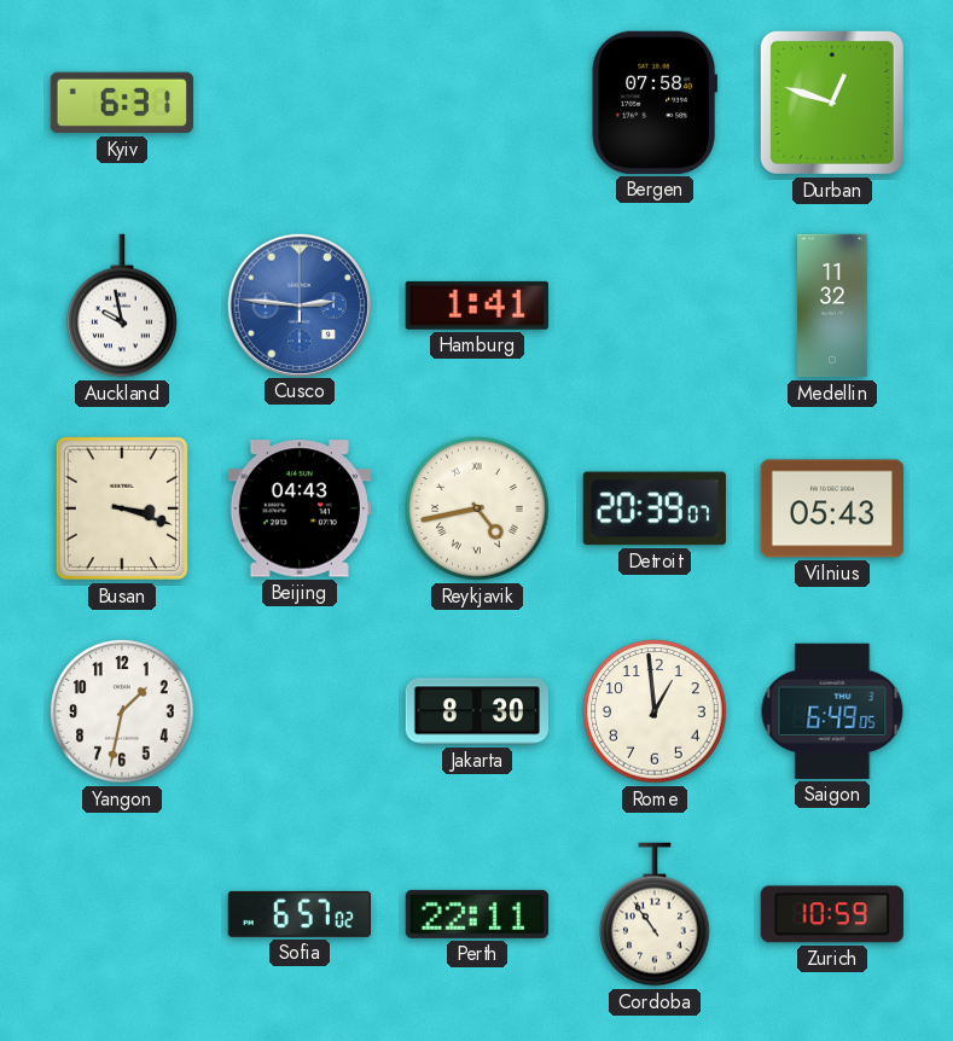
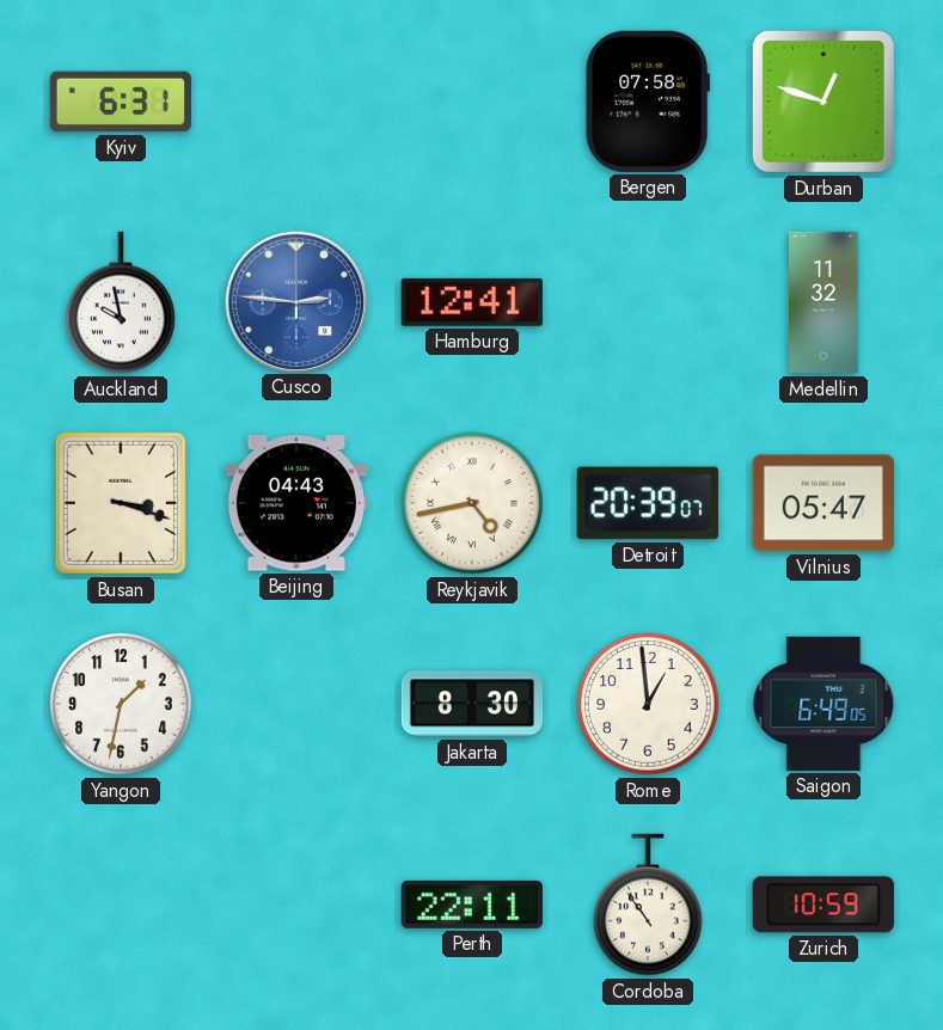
Hamburg: 1:41 -> 12:41
Vilnius: 05:43 -> 05:47
Sofia: 6:57 -> none
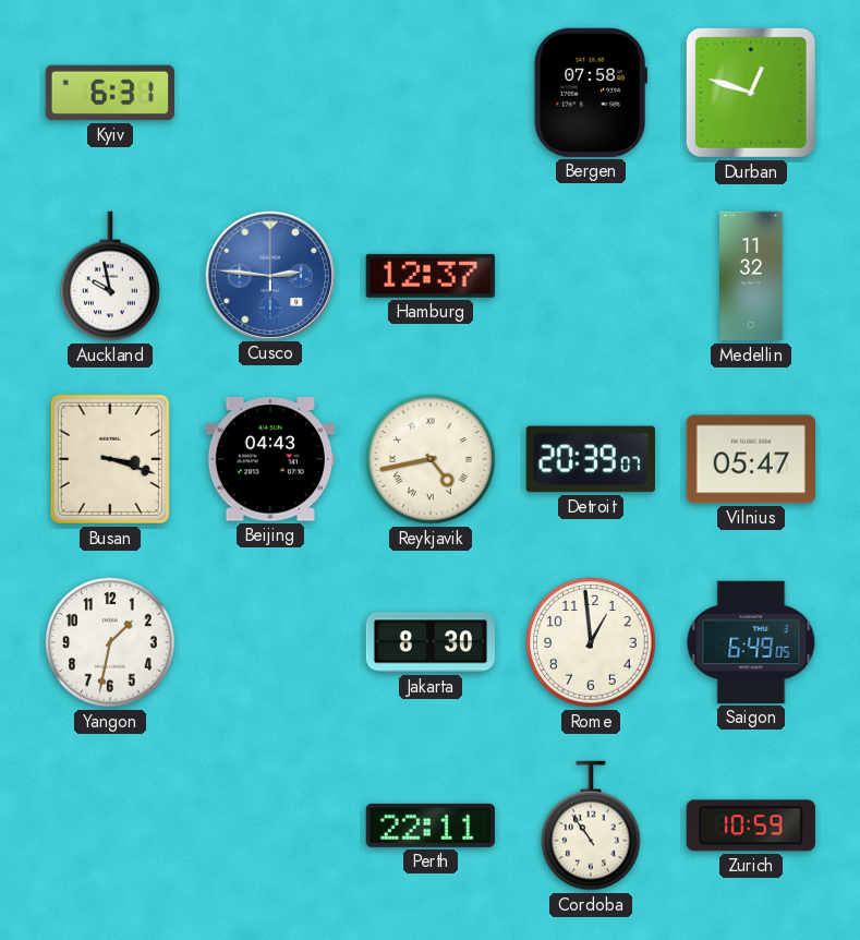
Hamburg: 12:41 -> 12:37
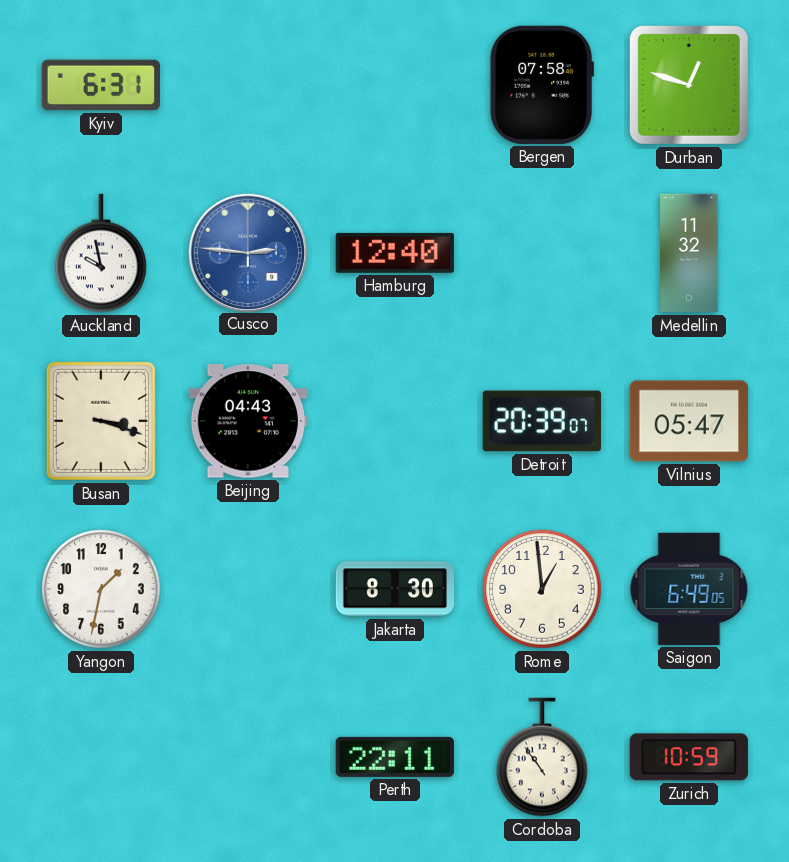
Hamburg: 12:37 -> 12:40
Reykjavik: 4:43 -> none
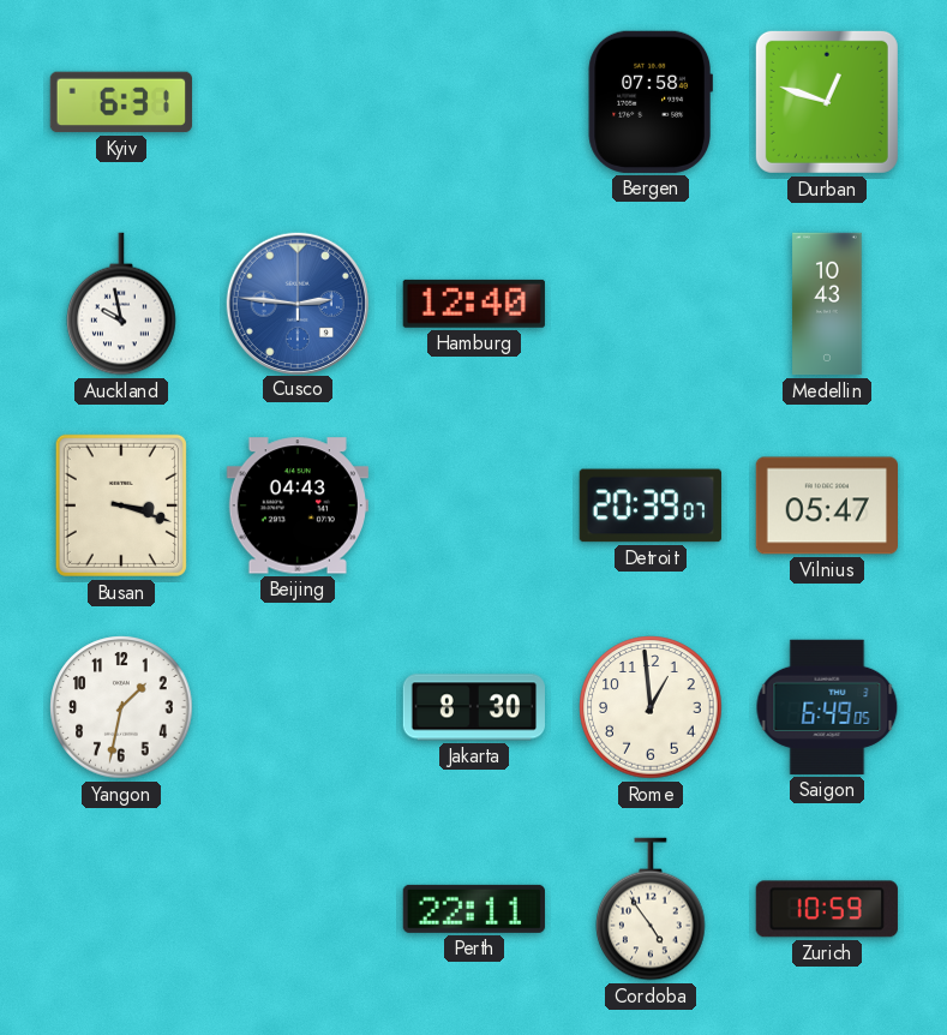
Medellin: 11:32 -> 10:43
Cordoba: 10:54 -> 4:54
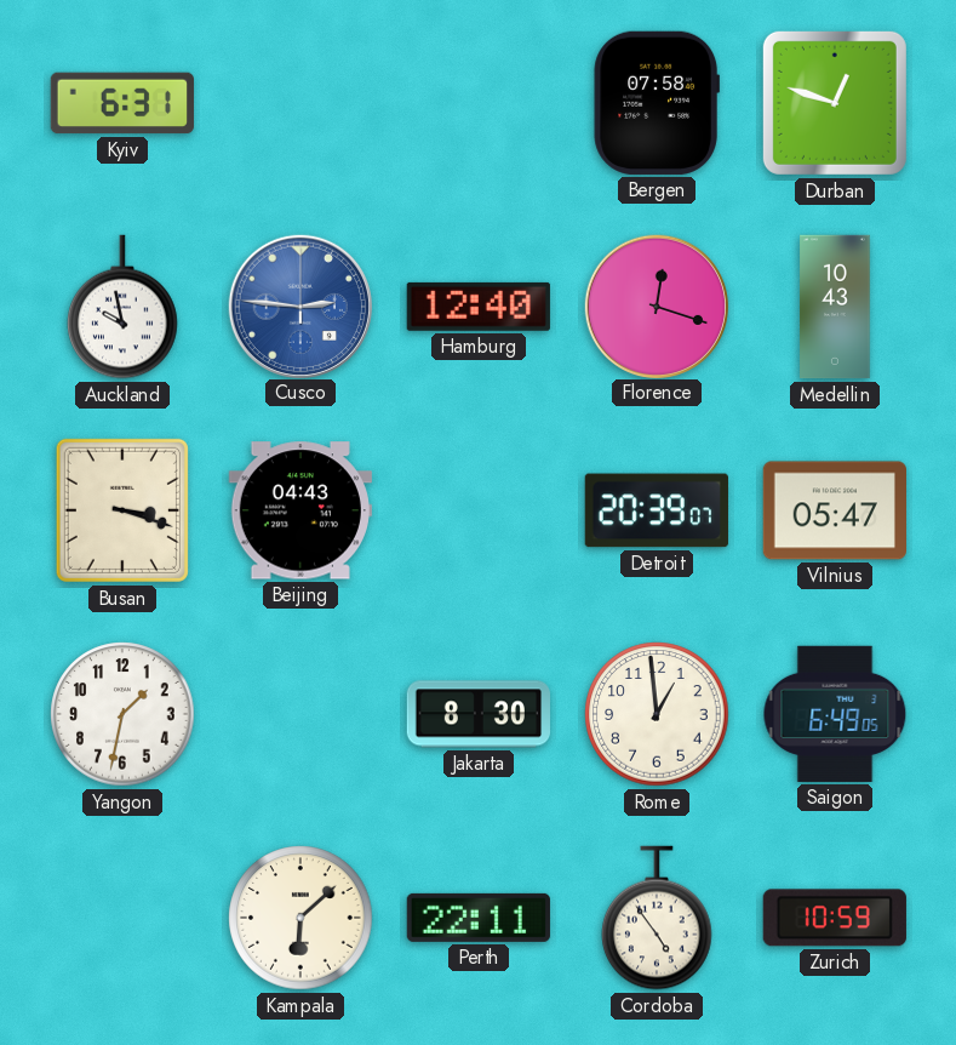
Florence: none -> 12:18
Kampala: none -> 6:08
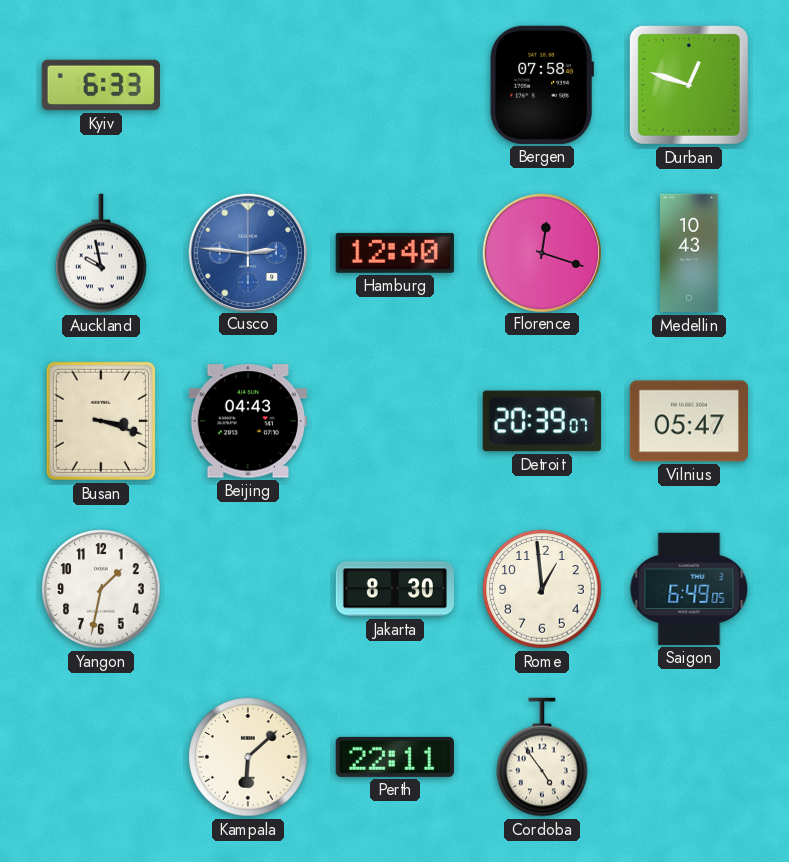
Kyiv: 6:31 -> 6:33
Zurich: 10:59 -> none
